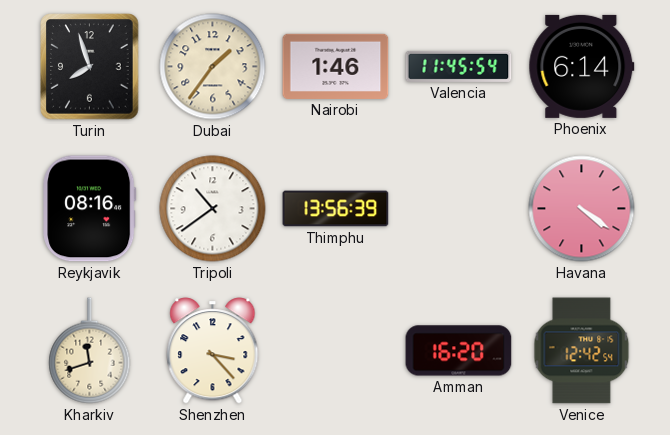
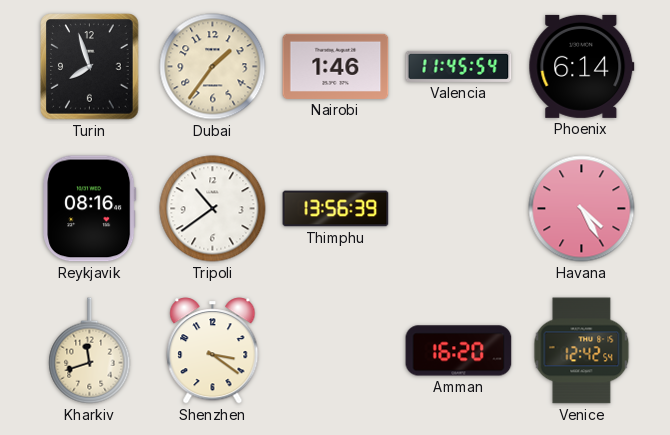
Havana: 4:21 -> 4:25
Shenzhen: 3:23 -> 3:21
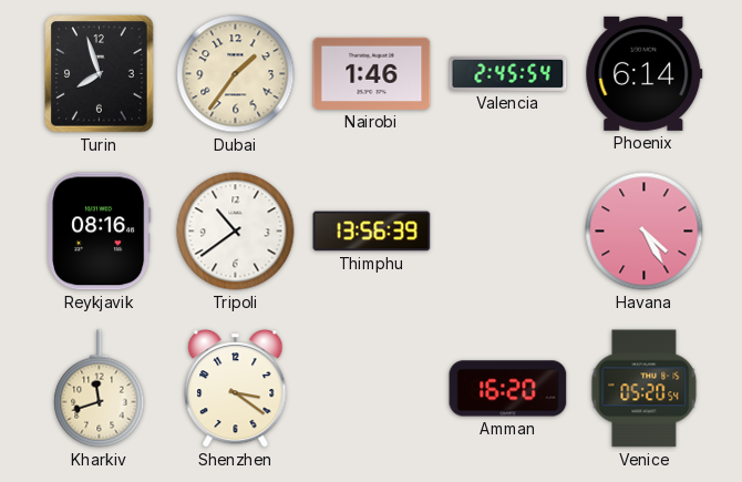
Valencia: 11:45 -> 2:45
Venice: 12:42 -> 05:20
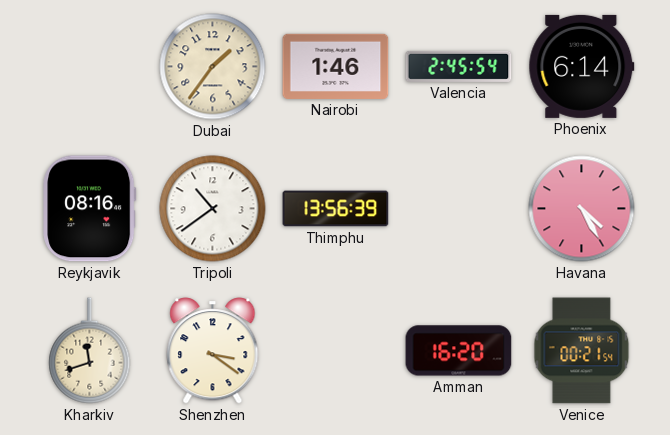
Turin: 7:57 -> none
Venice: 05:20 -> 00:21
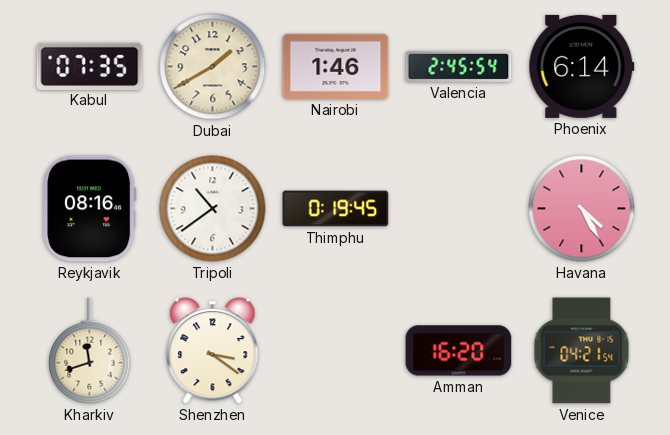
Kabul: none -> 07:35
Dubai: 1:36 -> 1:40
Thimphu: 13:56 -> 0:19
Venice: 00:21 -> 04:21
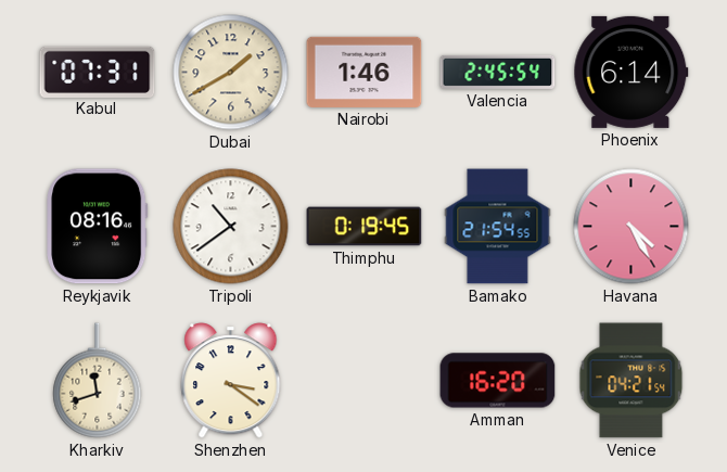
Kabul: 07:35 -> 07:31
Bamako: none -> 21:54
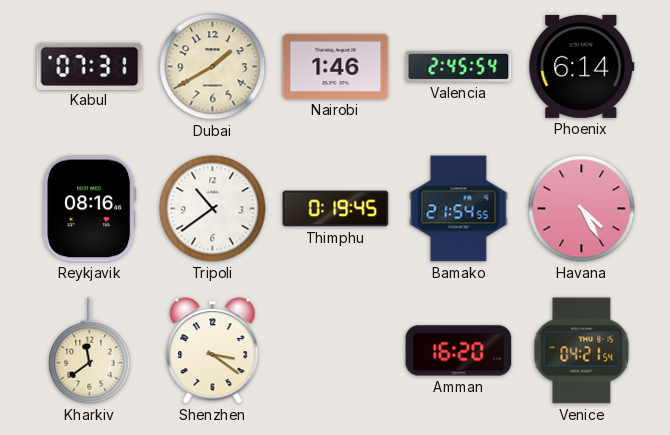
Kharkiv: 11:42 -> 11:39
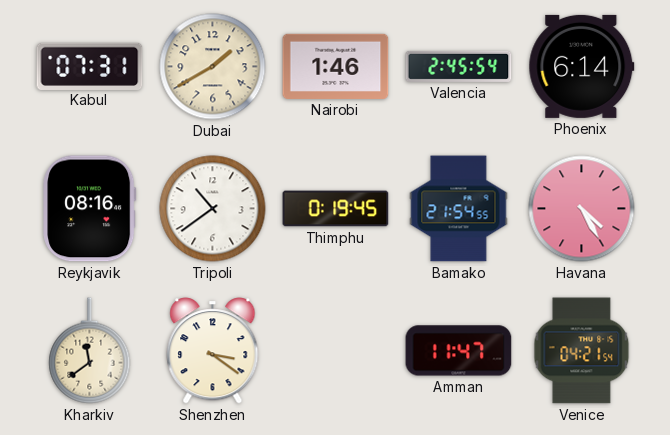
Amman: 16:20 -> 11:47
